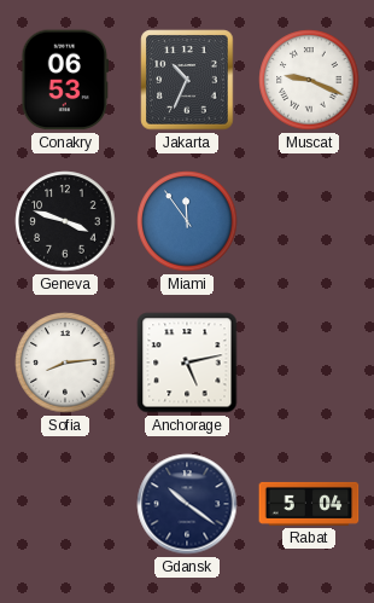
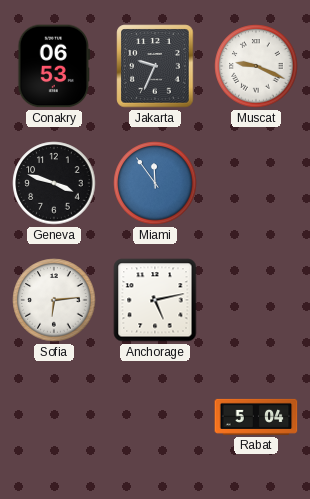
Jakarta: 10:34 -> 9:34
Sofia: 8:14 -> 6:14
Gdansk: 10:21 -> none
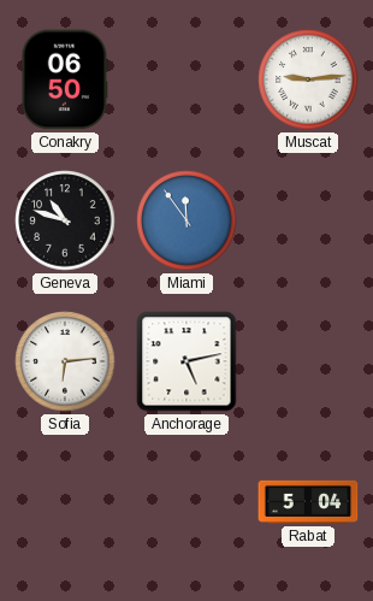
Conakry: 06:53 -> 06:50
Jakarta: 9:34 -> none
Muscat: 9:19 -> 9:14
Geneva: 3:48 -> 10:48
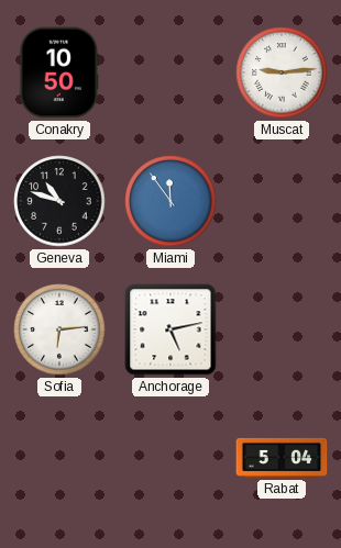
Conakry: 06:50 -> 10:50
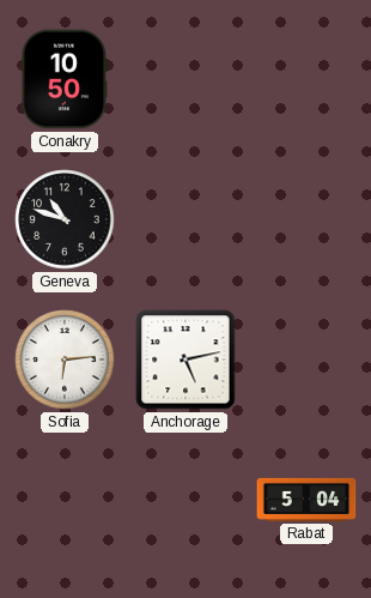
Muscat: 9:14 -> none
Miami: 11:54 -> none
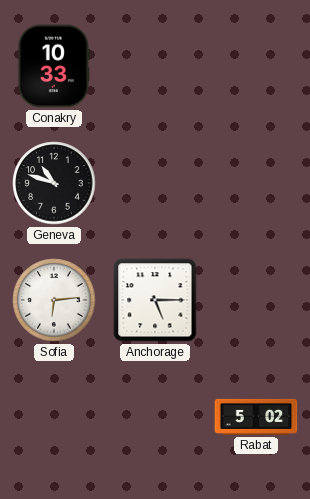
Conakry: 10:50 -> 10:33
Anchorage: 5:13 -> 5:15
Rabat: 5:04 -> 5:02
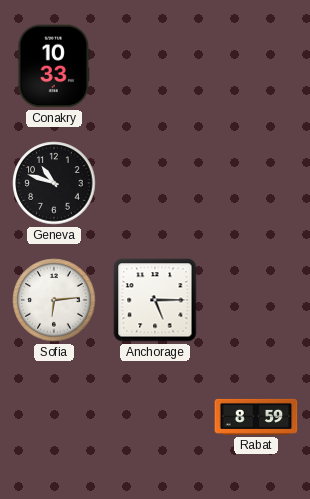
Rabat: 5:02 -> 8:59
